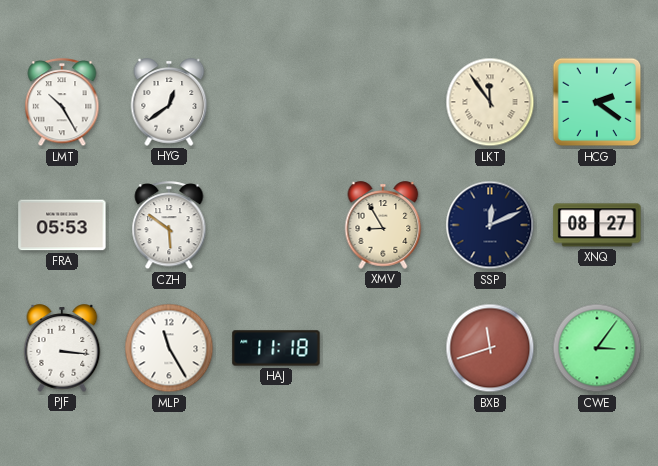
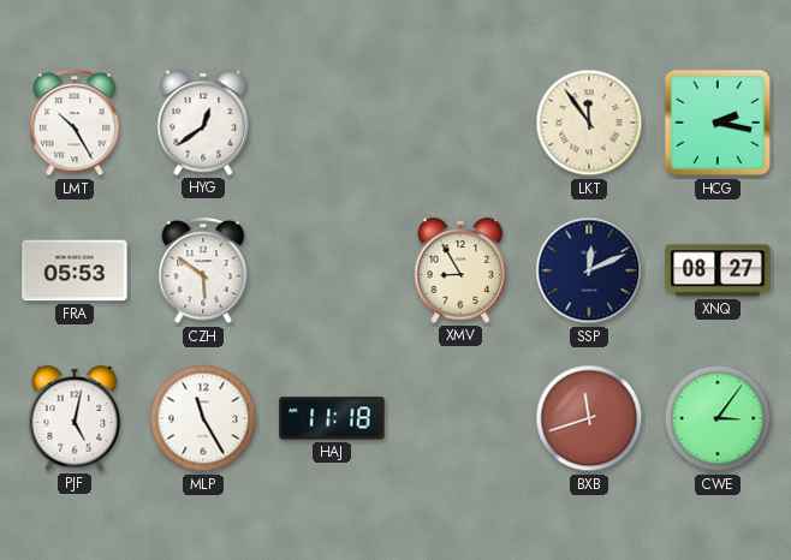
HCG: 2:21 -> 2:17
PJF: 3:16 -> 5:02
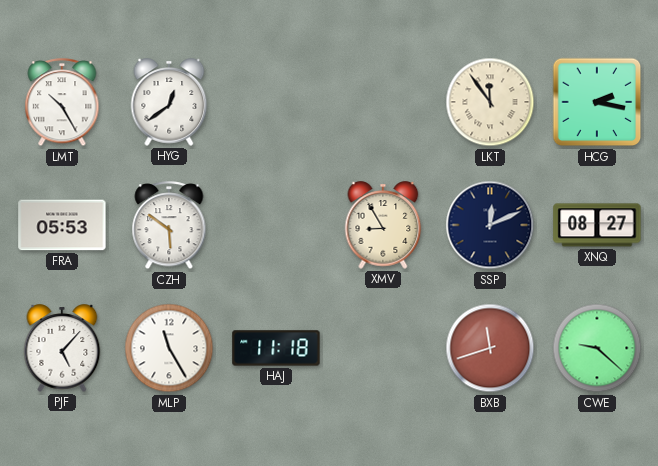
PJF: 5:02 -> 5:07
CWE: 3:06 -> 9:22
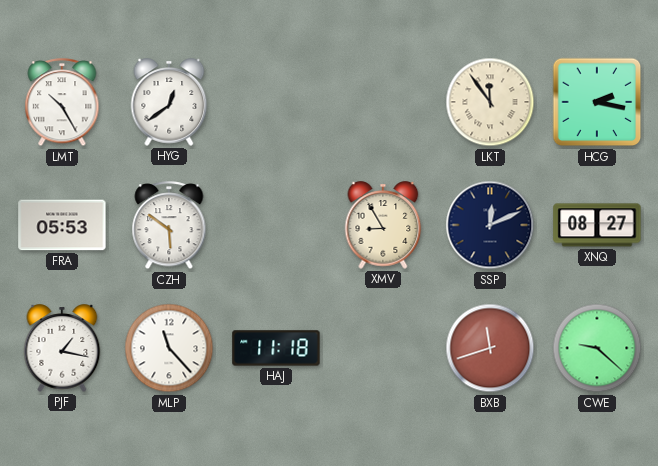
PJF: 5:07 -> 1:17
MLP: 11:25 -> 11:23
